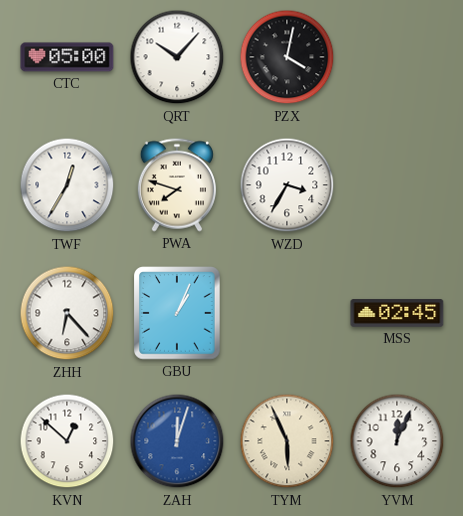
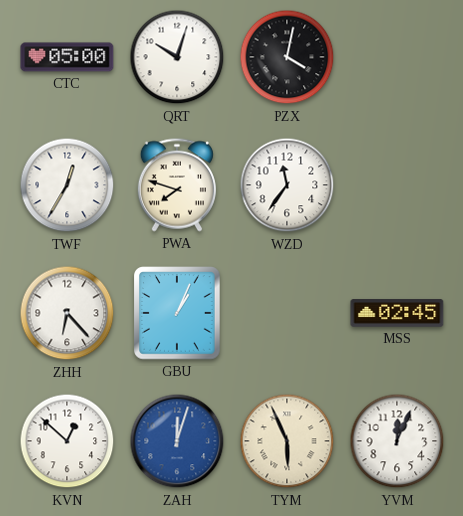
QRT: 10:07 -> 10:03
WZD: 3:35 -> 11:36
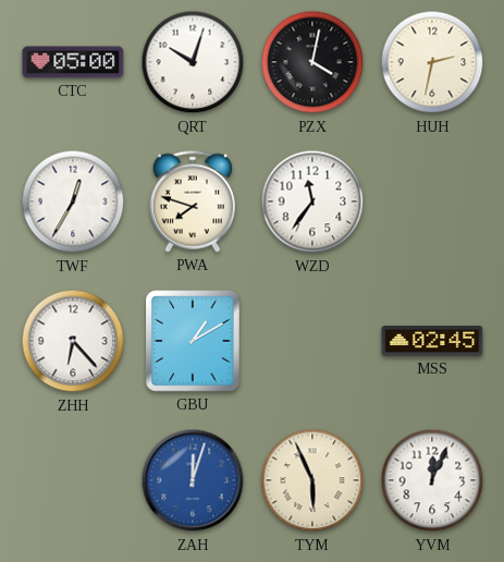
HUH: none -> 2:32
GBU: 1:04 -> 1:10
KVN: 12:52 -> none
